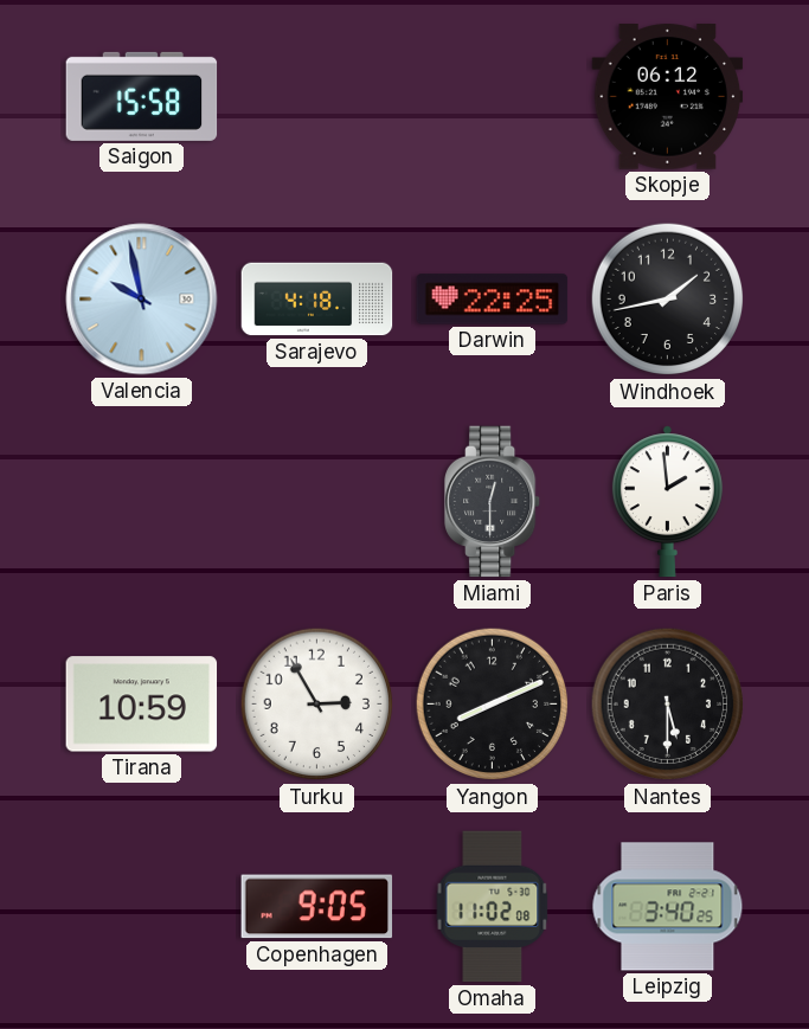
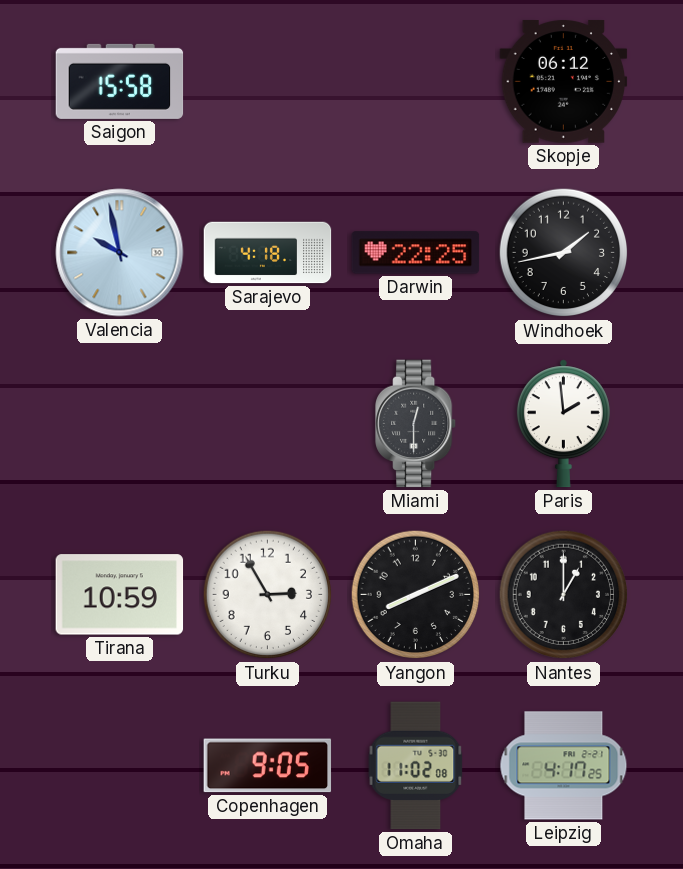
Nantes: 5:30 -> 1:00
Leipzig: 3:40 -> 4:17
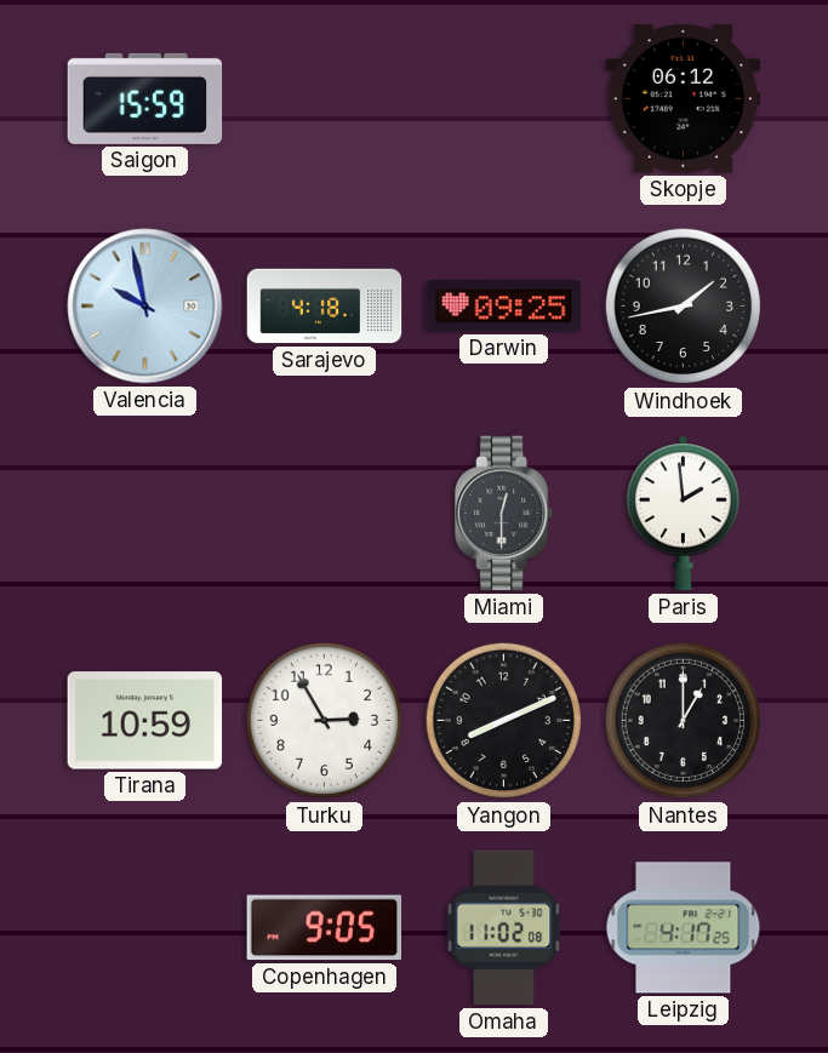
Saigon: 15:58 -> 15:59
Darwin: 22:25 -> 09:25
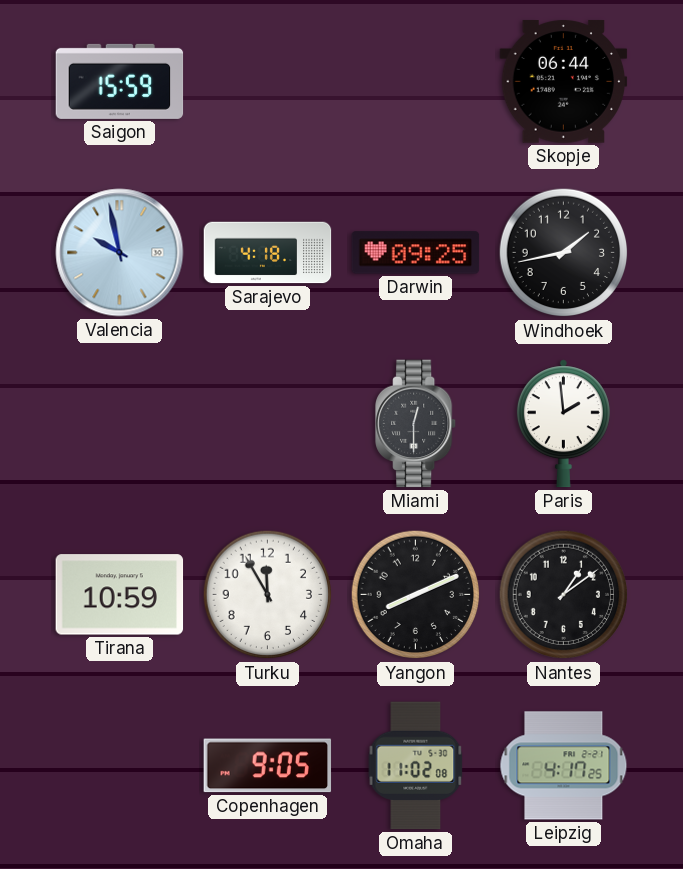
Skopje: 06:12 -> 06:44
Turku: 2:55 -> 11:55
Nantes: 1:00 -> 1:09
